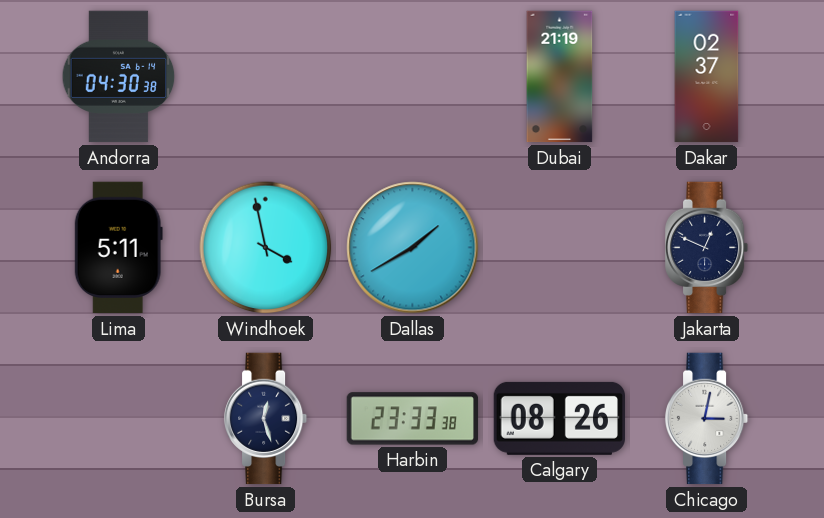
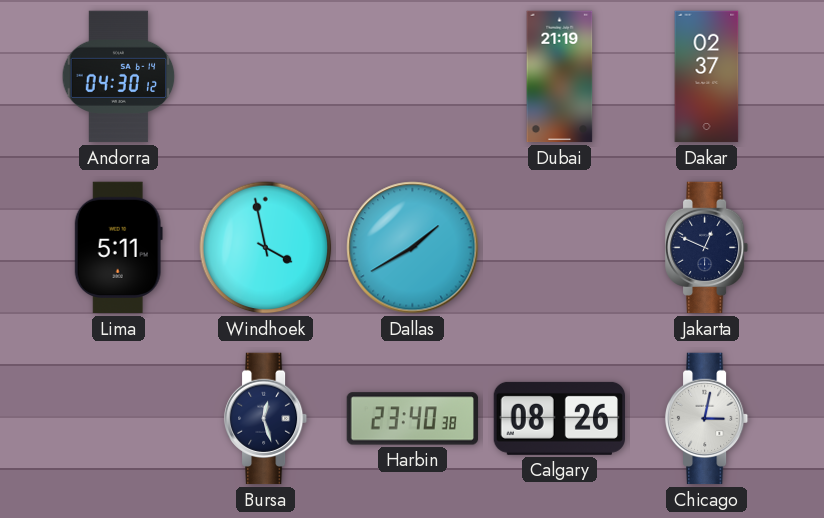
Andorra: 04:30:38 -> 04:30:12
Harbin: 23:33 -> 23:40
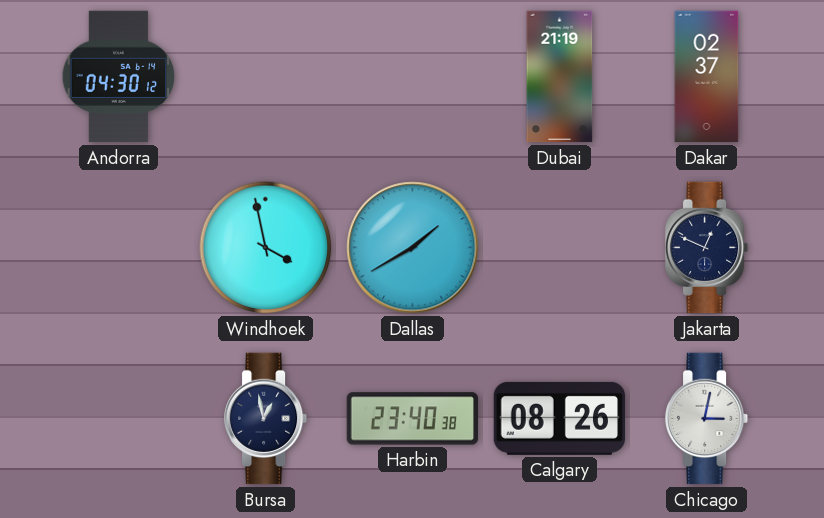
Lima: 5:11 -> none
Bursa: 12:27 -> 12:58
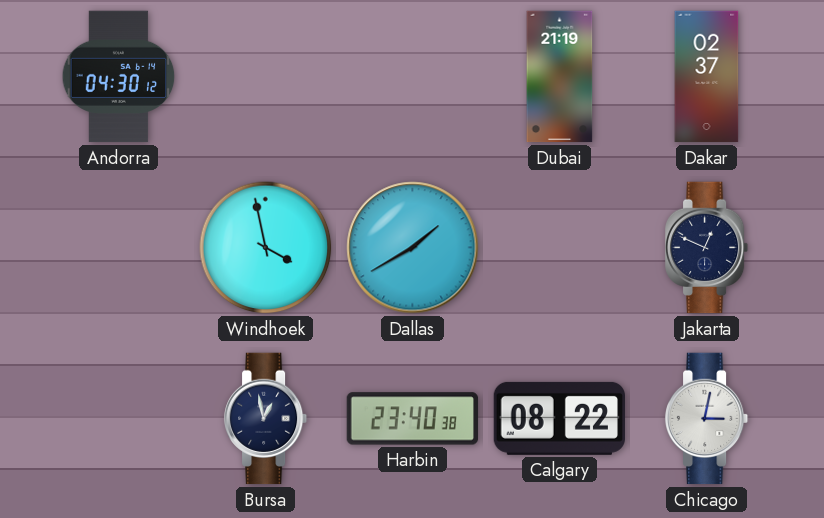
Calgary: 08:26 -> 08:22
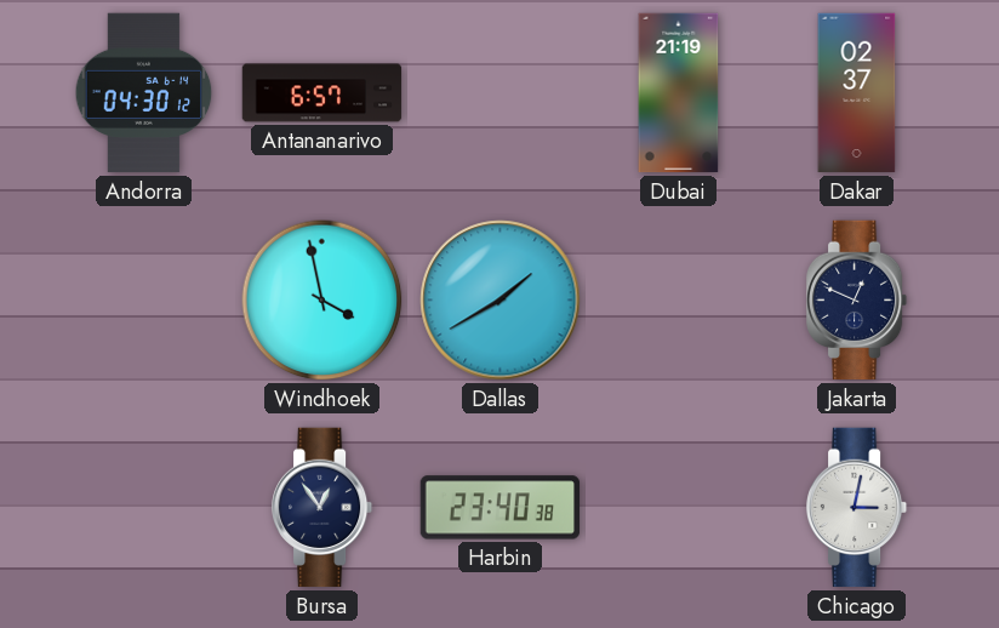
Antananarivo: none -> 6:57
Bursa: 12:58 -> 12:54
Calgary: 08:22 -> none
